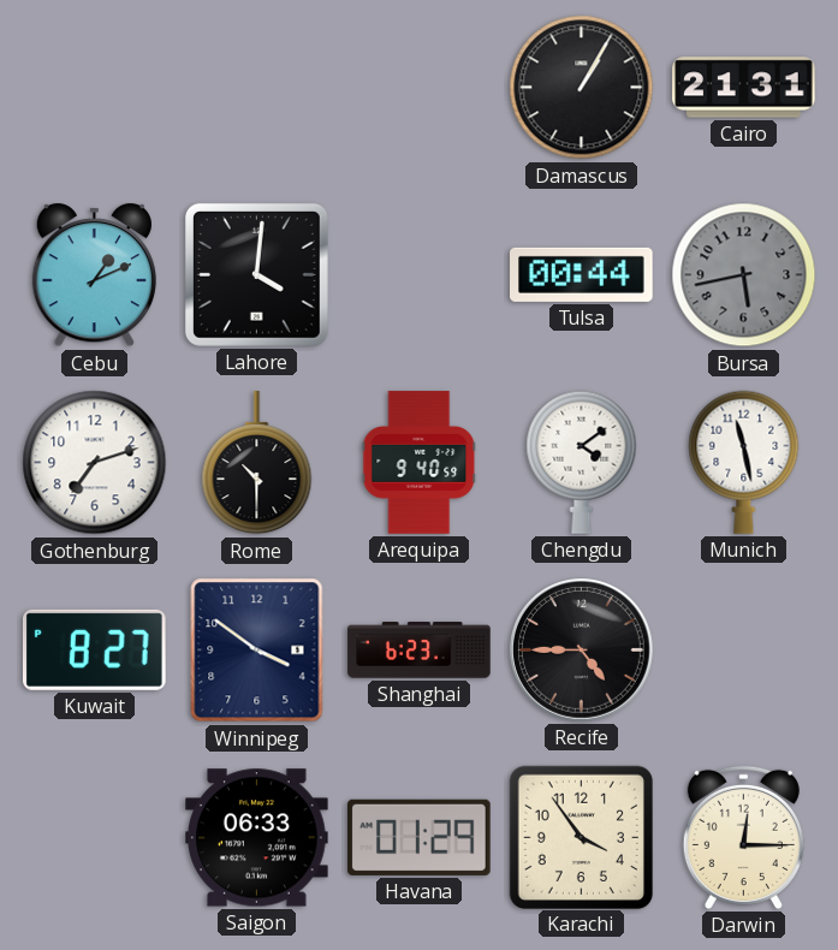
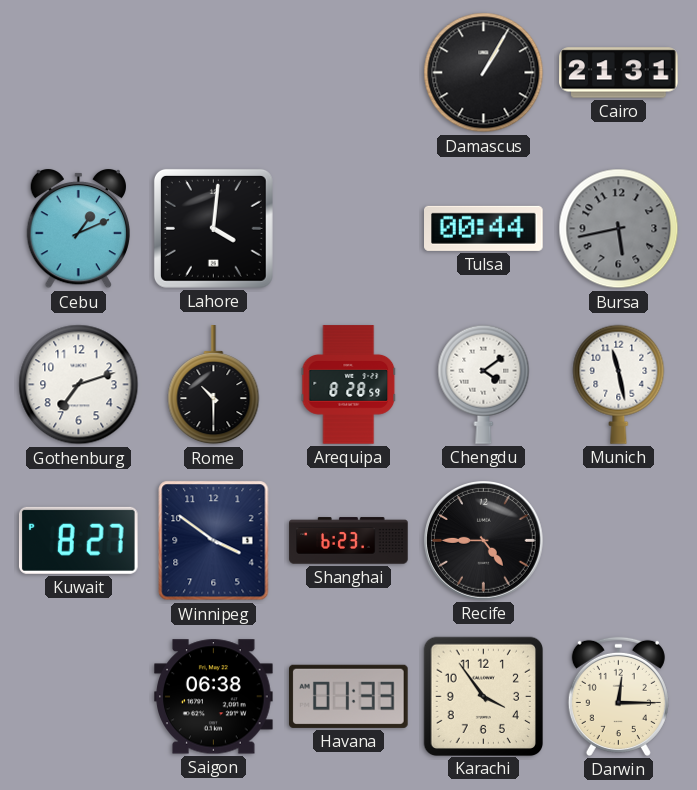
Arequipa: 9:40 -> 8:28
Saigon: 06:33 -> 06:38
Havana: 01:29 -> 01:33
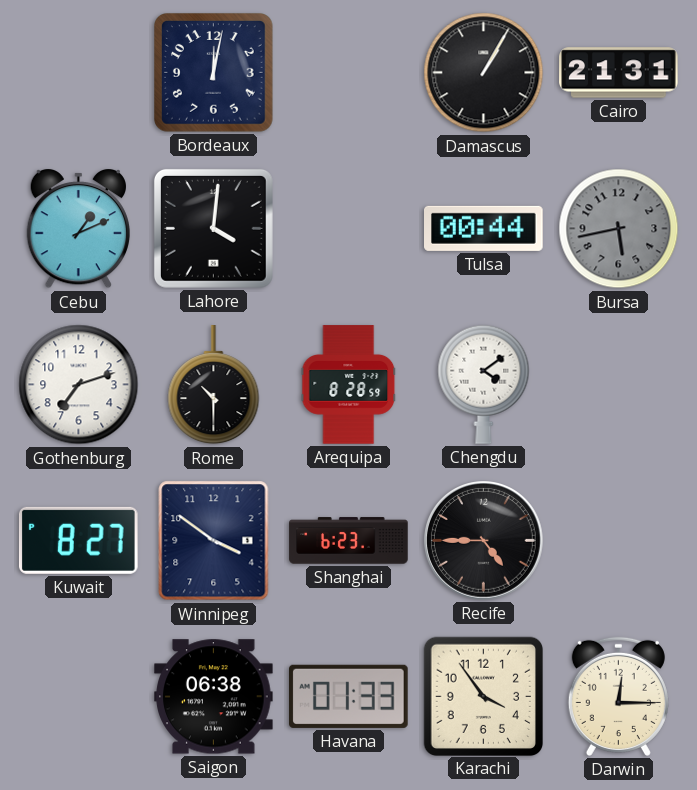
Bordeaux: none -> 12:02
Munich: 11:28 -> none
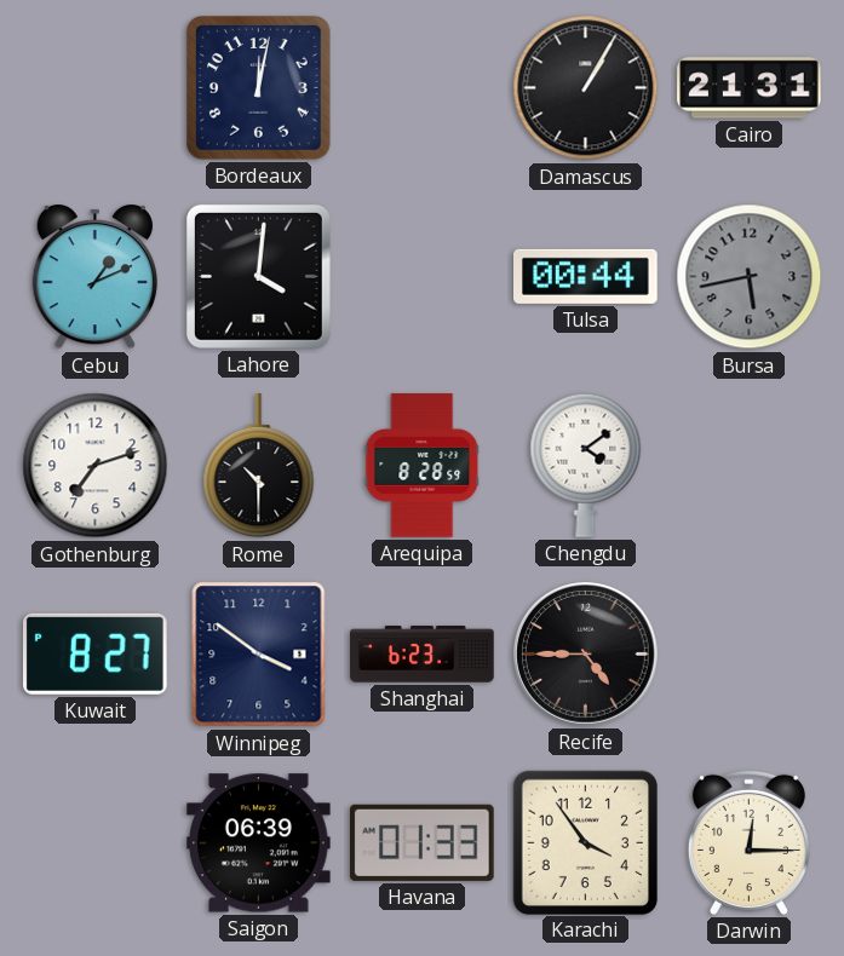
Saigon: 06:38 -> 06:39
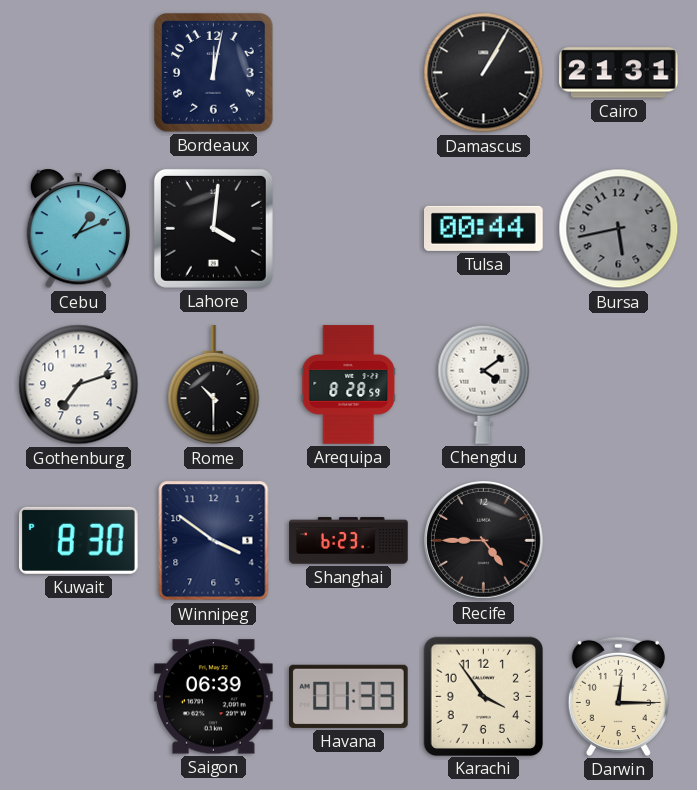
Kuwait: 8:27 -> 8:30
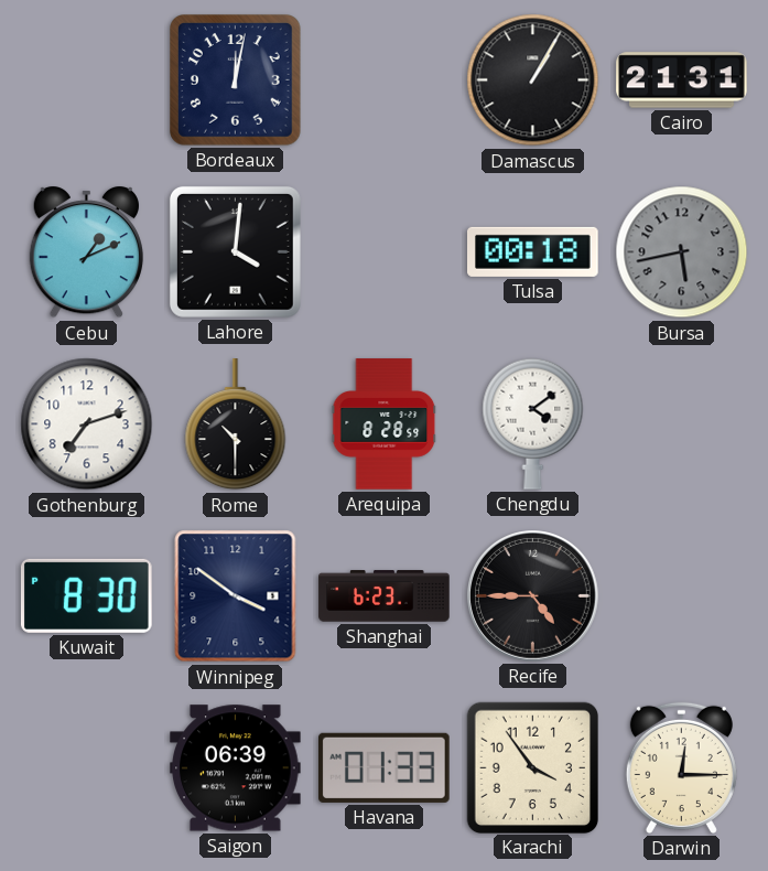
Tulsa: 00:44 -> 00:18
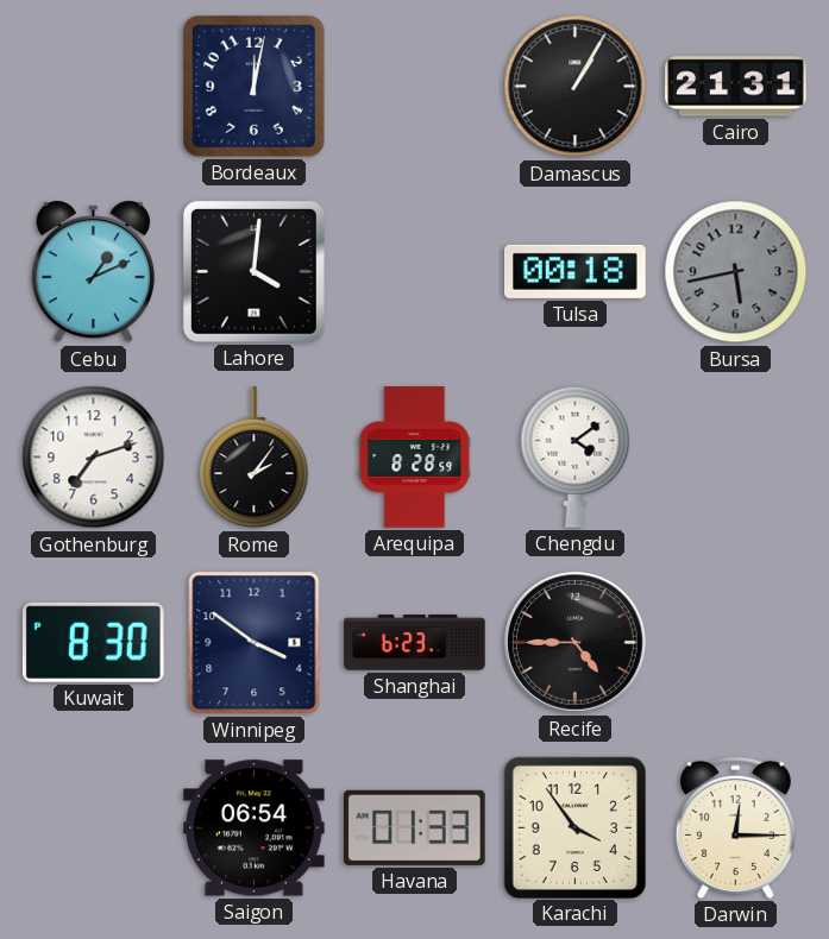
Rome: 10:30 -> 2:06
Saigon: 06:39 -> 06:54
